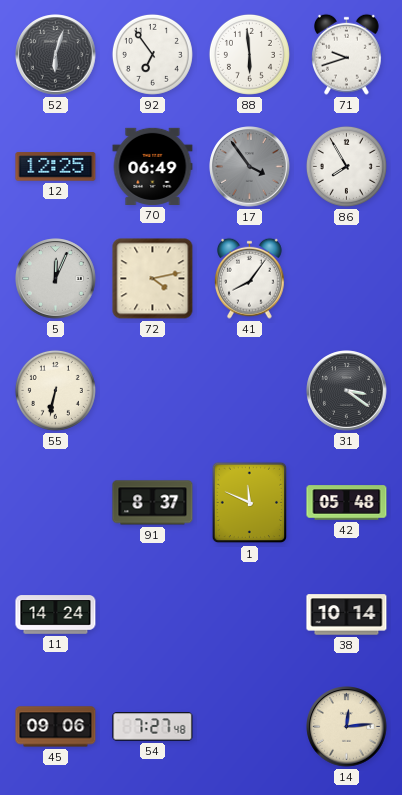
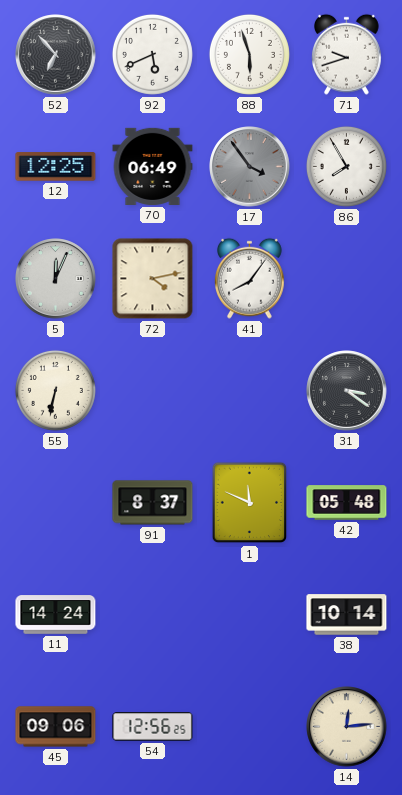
52: 6:03 -> 6:53
92: 6:54 -> 5:41
88: 5:59 -> 5:57
54: 7:27 -> 12:56
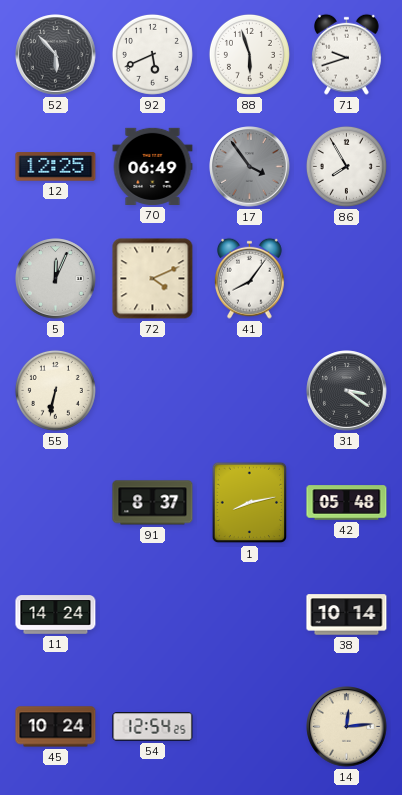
52: 6:53 -> 5:53
72: 4:13 -> 4:11
1: 11:49 -> 8:13
45: 09:06 -> 10:24
54: 12:56 -> 12:54
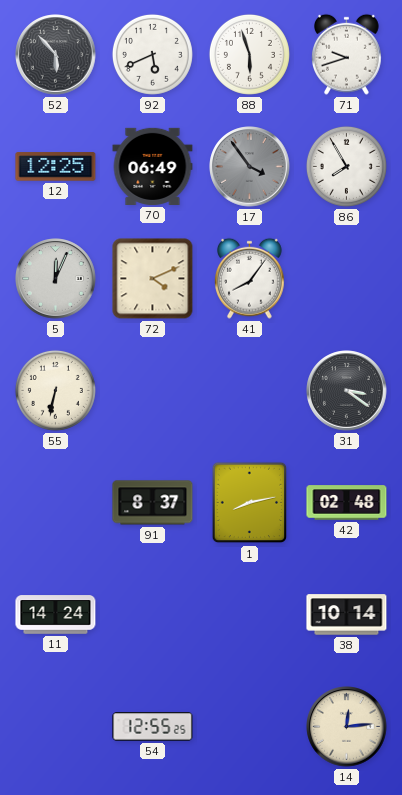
42: 05:48 -> 02:48
45: 10:24 -> none
54: 12:54 -> 12:55
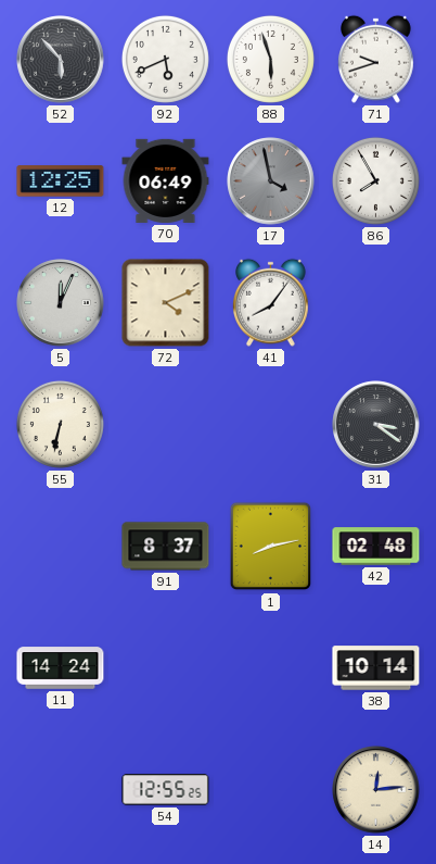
17: 3:54 -> 3:58
